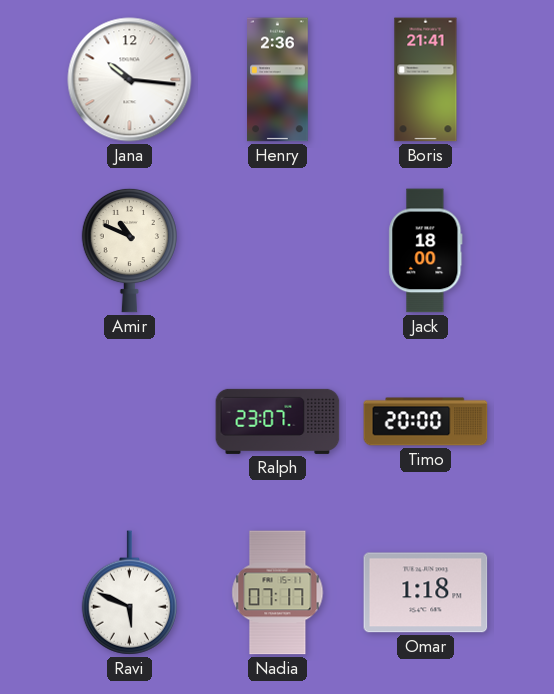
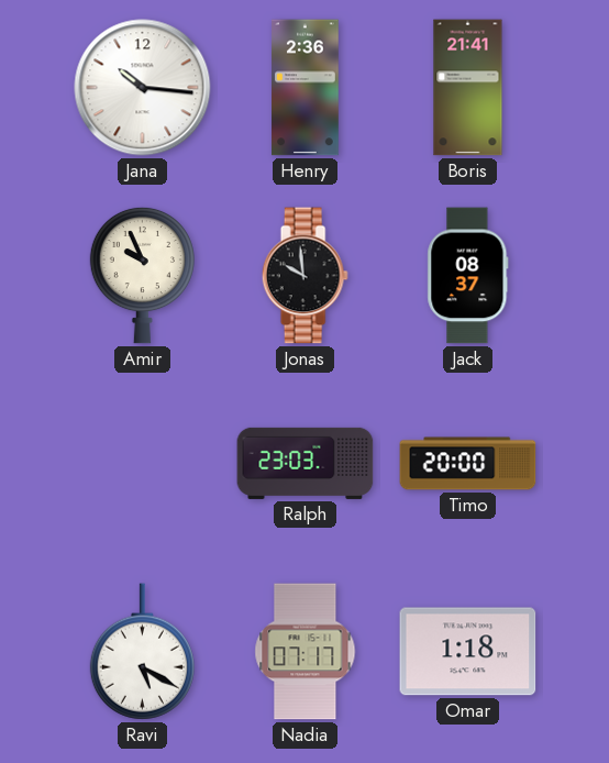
Amir: 10:49 -> 9:56
Jonas: none -> 9:59
Jack: 18:00 -> 08:37
Ralph: 23:07 -> 23:03
Ravi: 5:49 -> 5:20
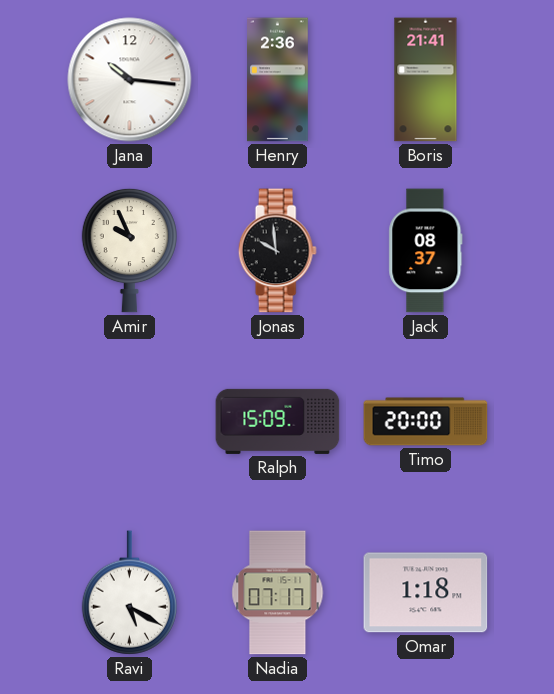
Ralph: 23:03 -> 15:09
